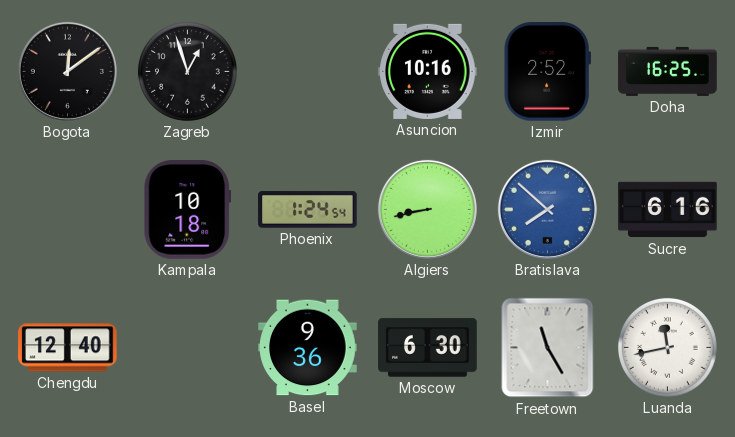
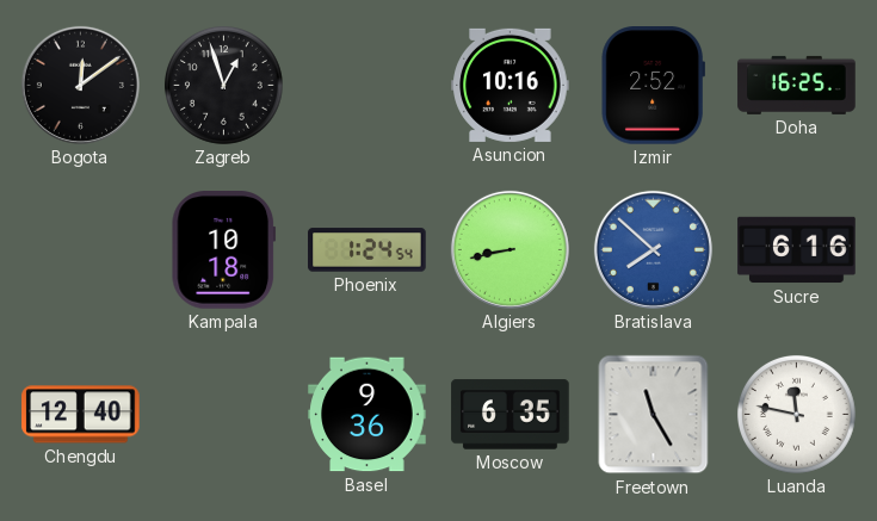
Moscow: 6:30 -> 6:35
Luanda: 11:43 -> 11:47
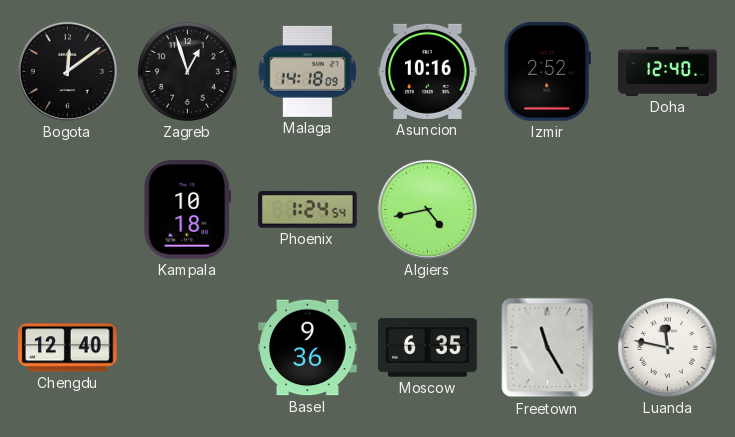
Malaga: none -> 14:18
Doha: 16:25 -> 12:40
Algiers: 8:43 -> 4:43
Bratislava: 7:52 -> none
Sucre: 6:16 -> none
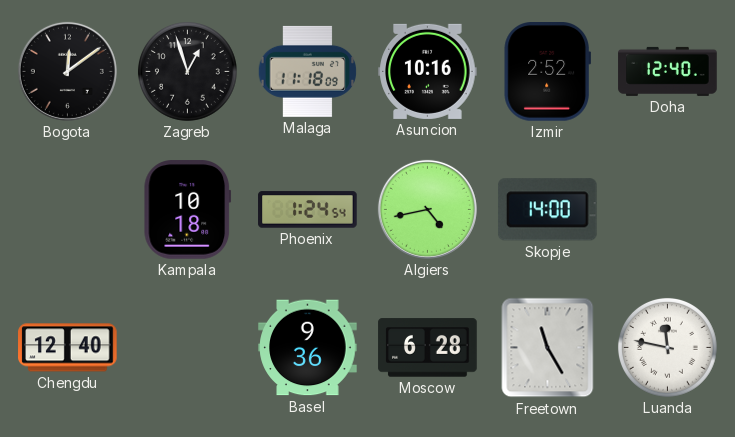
Malaga: 14:18 -> 11:18
Skopje: none -> 14:00
Moscow: 6:35 -> 6:28
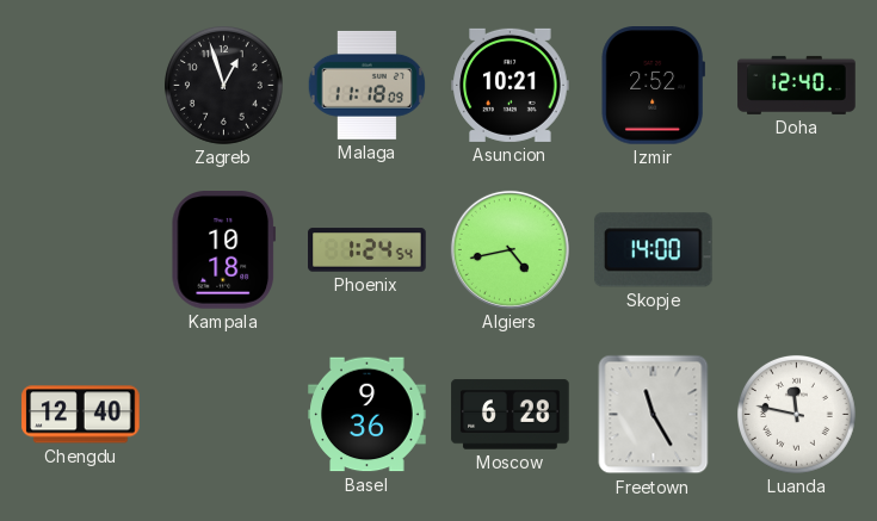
Bogota: 12:09 -> none
Asuncion: 10:16 -> 10:21
